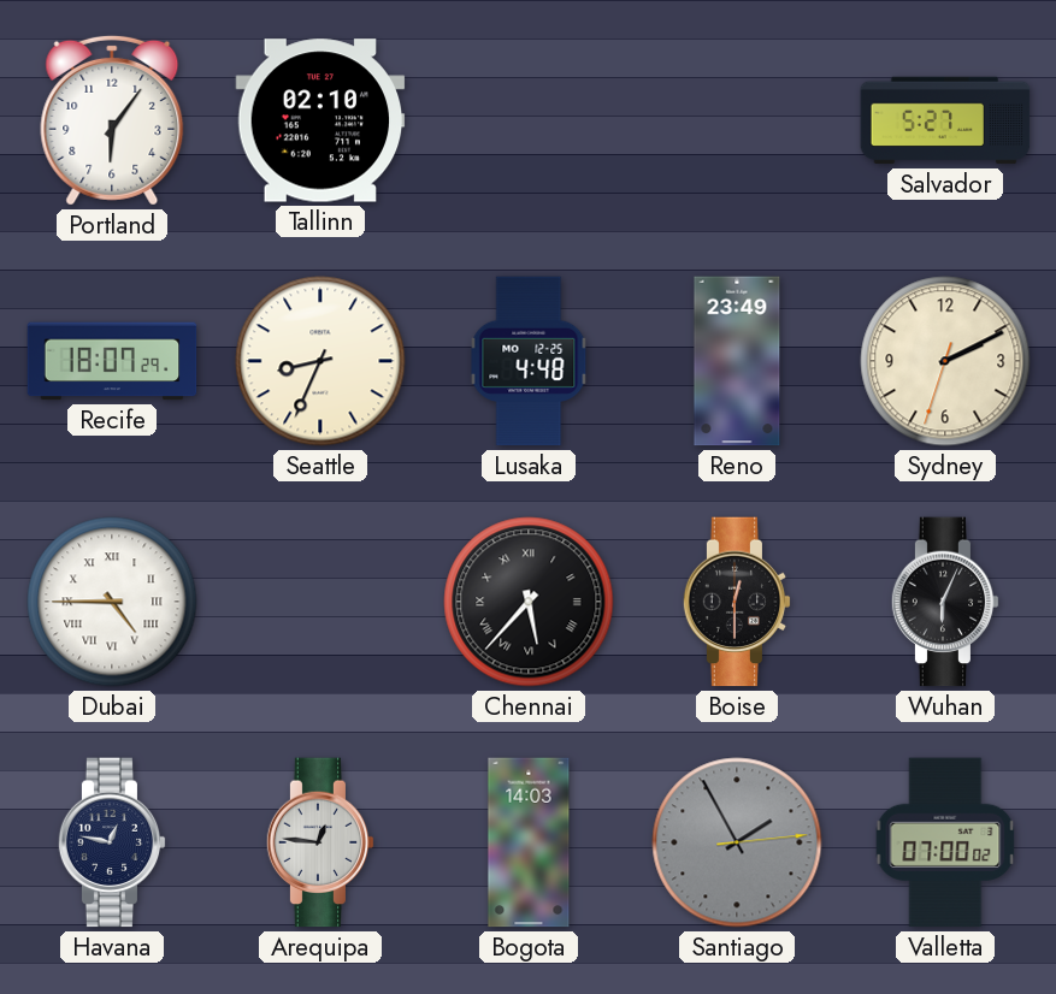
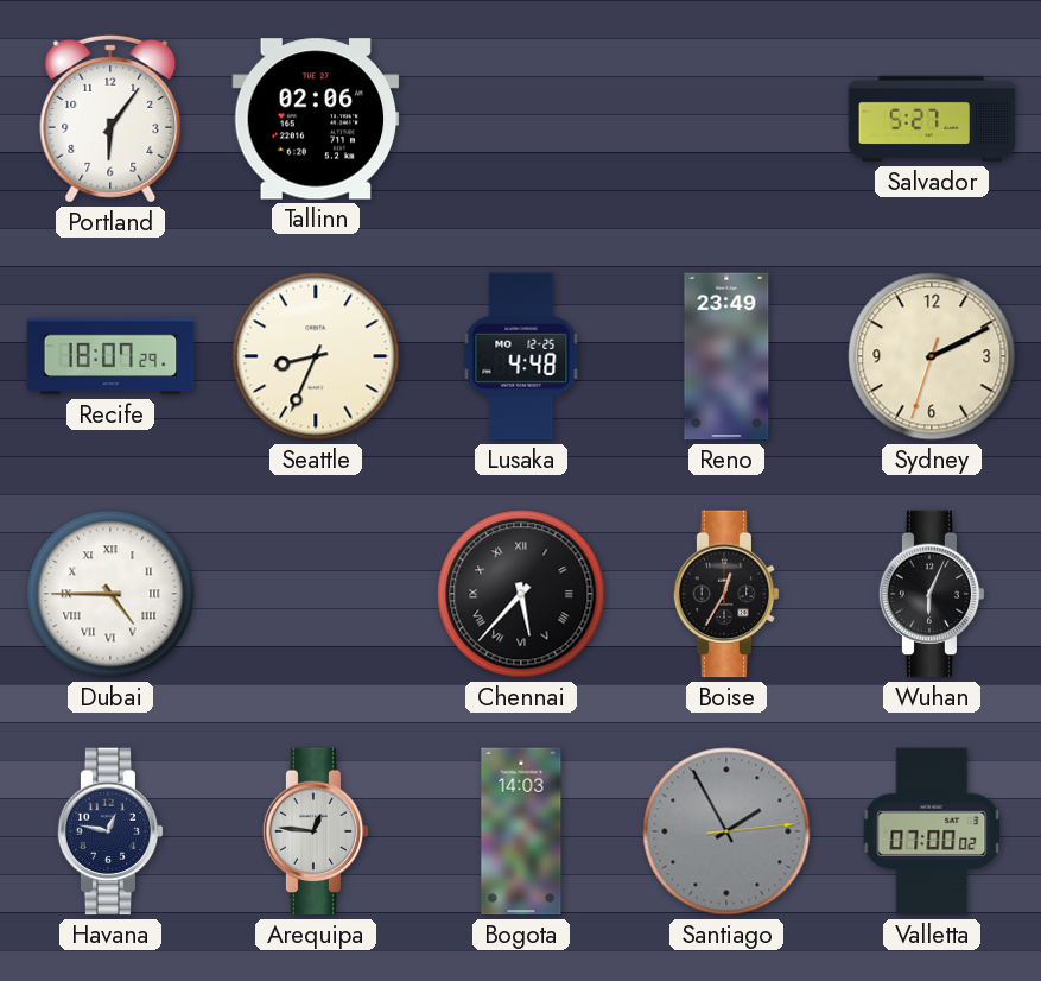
Tallinn: 02:10 -> 02:06
Boise: 12:30 -> 12:35
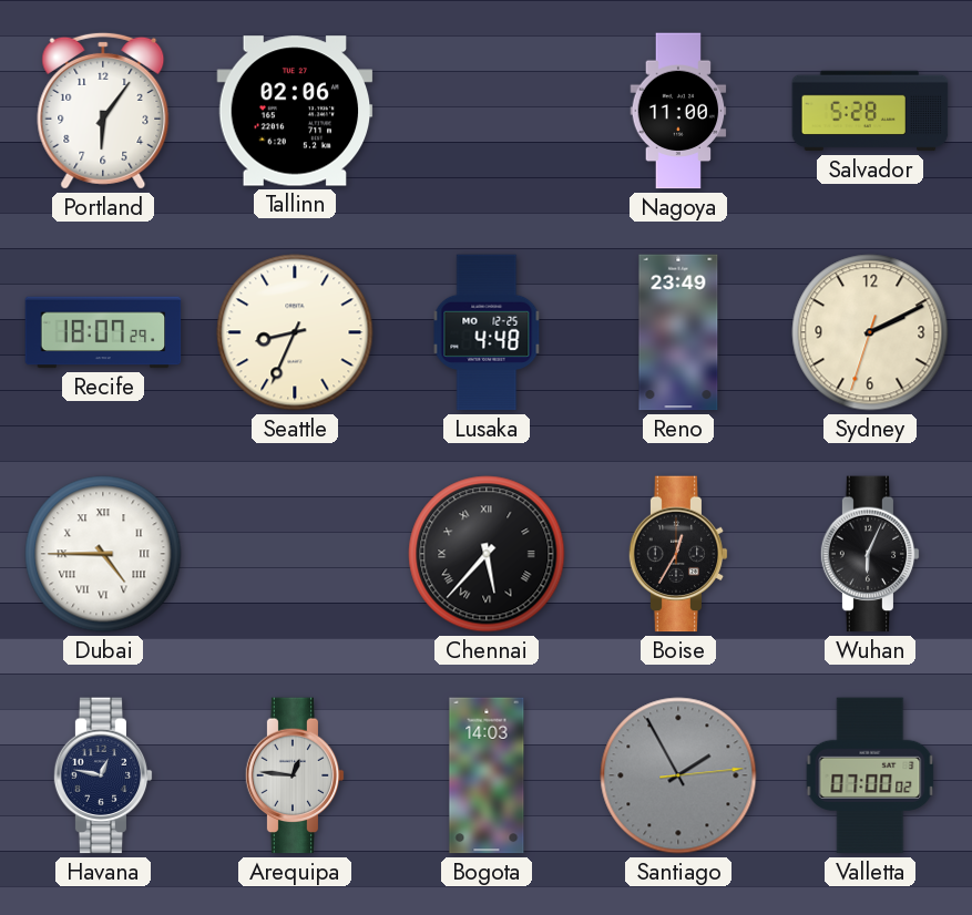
Nagoya: none -> 11:00
Salvador: 5:27 -> 5:28
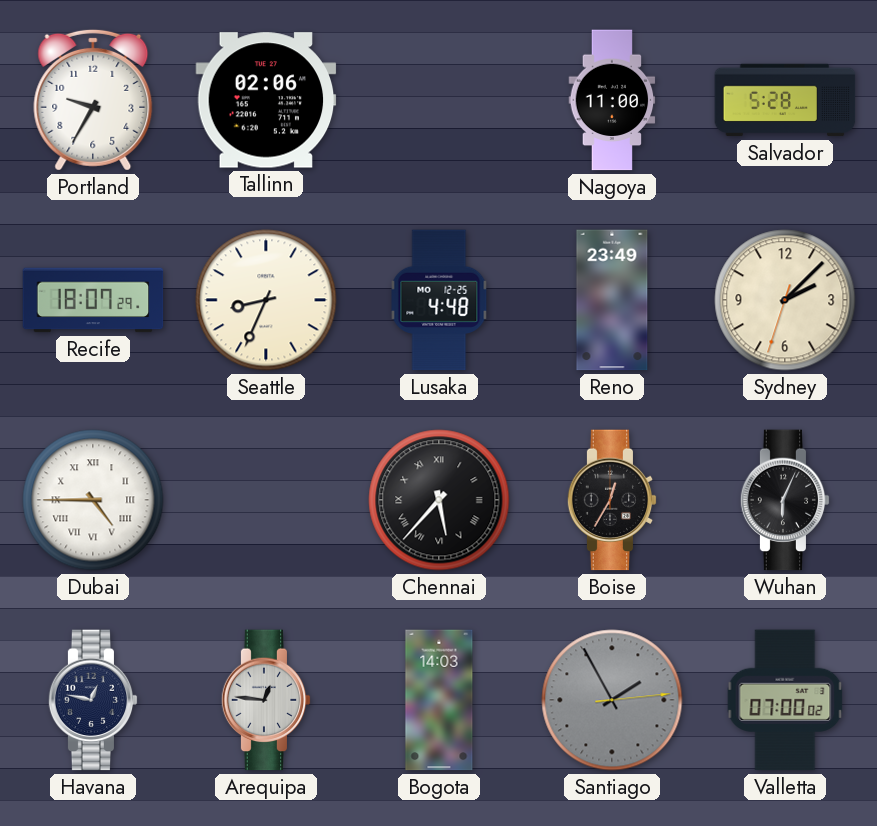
Portland: 6:06 -> 9:35
Sydney: 2:10 -> 2:07
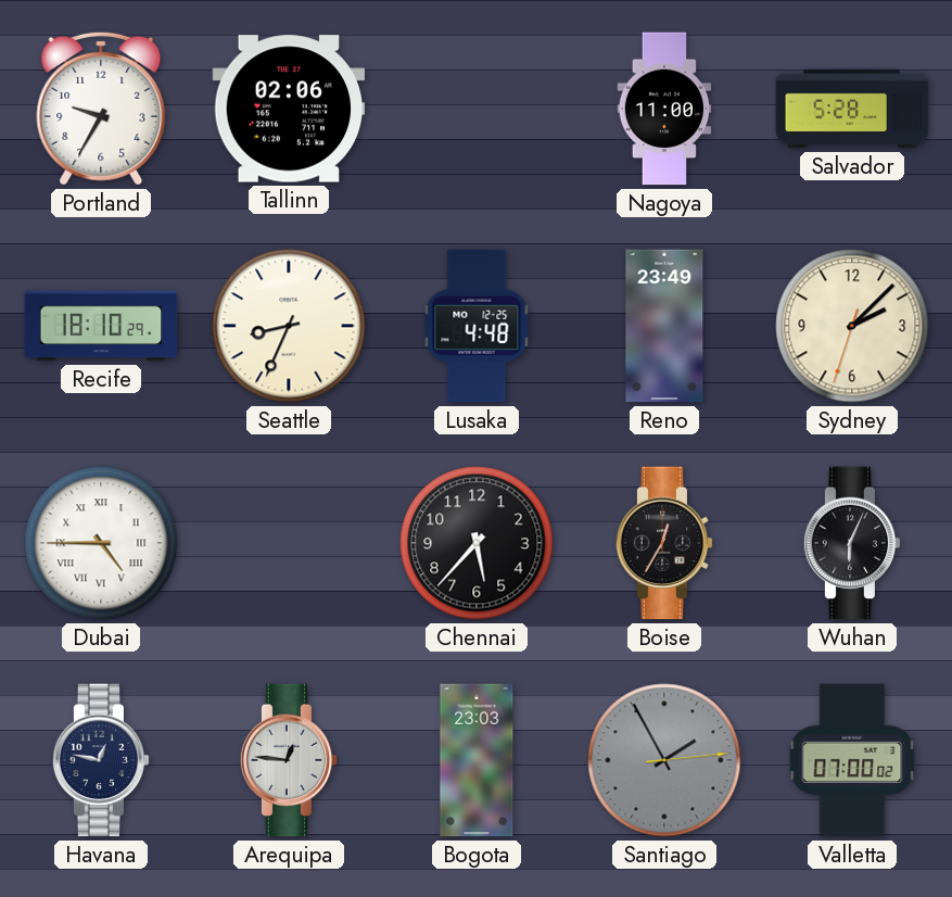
Recife: 18:07 -> 18:10
Chennai numerals: Roman -> Arabic
Bogota: 14:03 -> 23:03
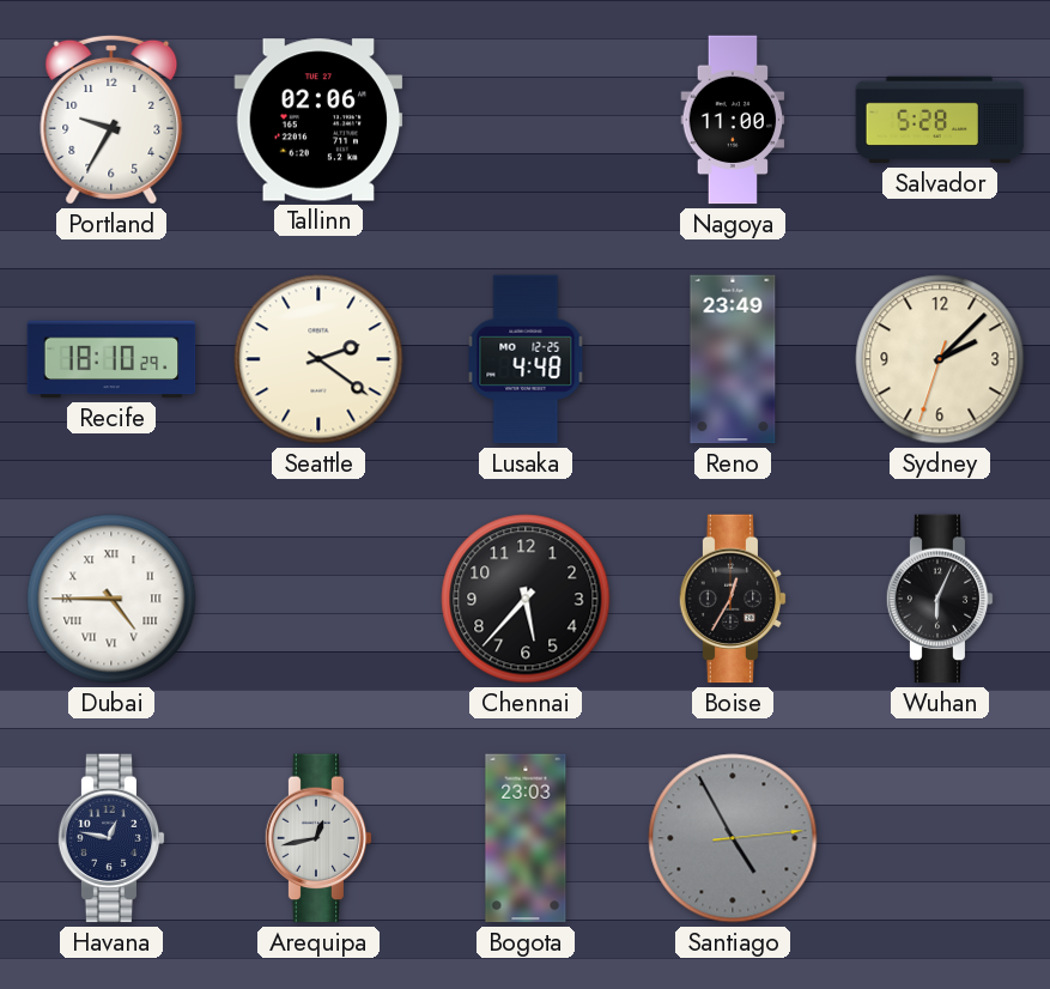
Seattle: 8:34 -> 2:21
Arequipa: 12:46 -> 12:43
Santiago: 1:55 -> 4:55
Valletta: 07:00 -> none
